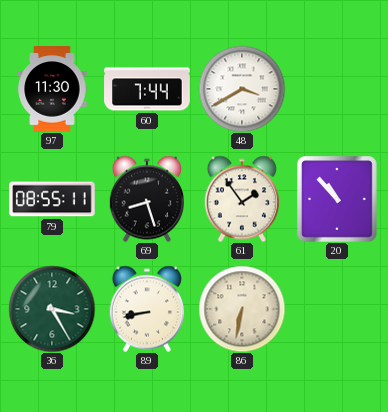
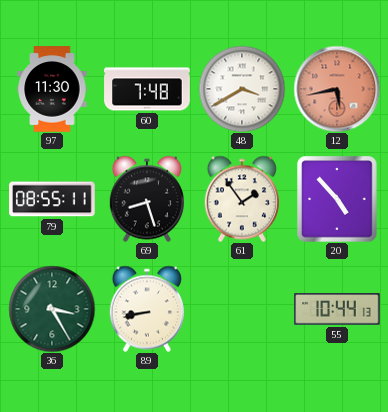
60: 7:44 -> 7:48
12: none -> 5:43
20: 10:53 -> 4:53
86: 6:32 -> none
55: none -> 10:44
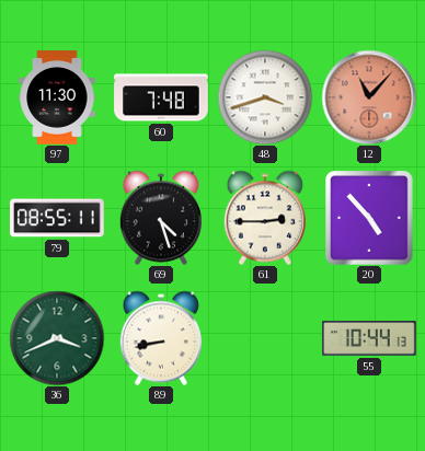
48: 3:40 -> 3:42
12: 5:43 -> 11:07
69: 8:27 -> 4:27
61: 1:54 -> 2:45
36: 3:25 -> 3:41
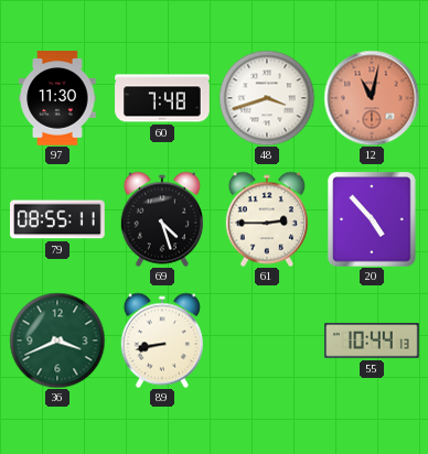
12: 11:07 -> 11:02
